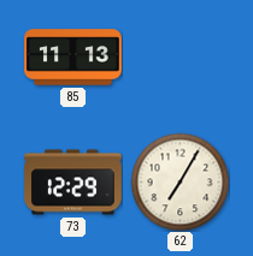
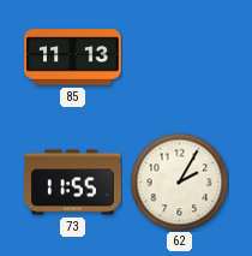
73: 12:29 -> 11:55
62: 7:05 -> 2:05
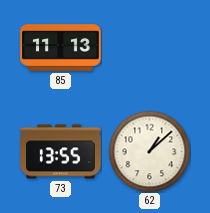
73: 11:55 -> 13:55
62: 2:05 -> 1:08
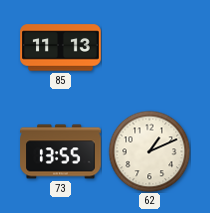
62: 1:08 -> 1:11
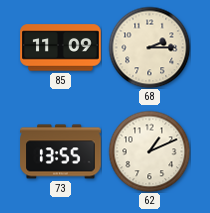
85: 11:13 -> 11:09
68: none -> 2:15
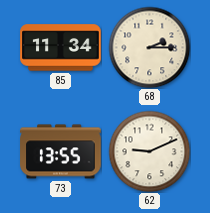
85: 11:09 -> 11:34
62: 1:11 -> 9:11
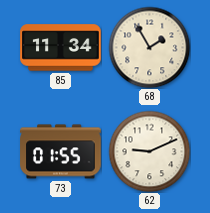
68: 2:15 -> 1:55
73: 13:55 -> 01:55
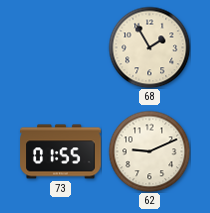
85: 11:34 -> none
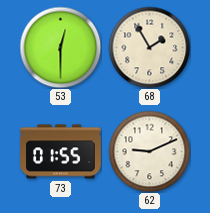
53: none -> 12:30
